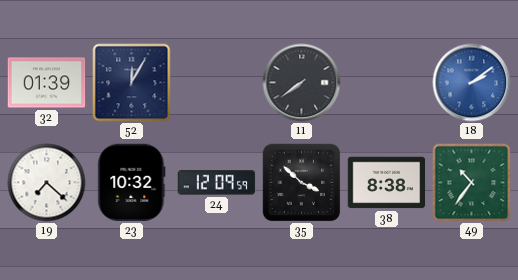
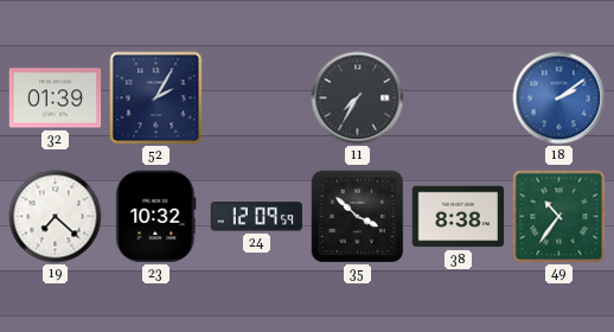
52: 12:05 -> 2:05
11: 7:39 -> 7:35
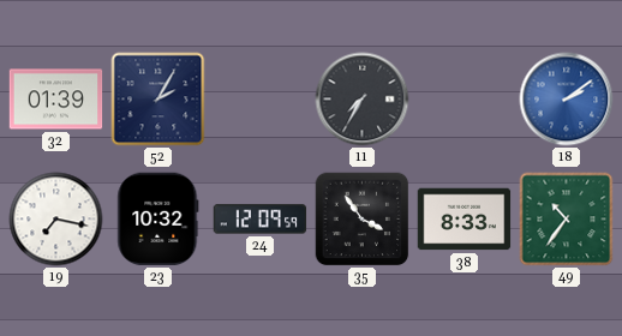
19: 7:22 -> 7:17
35: 3:52 -> 3:54
38: 8:38 -> 8:33
